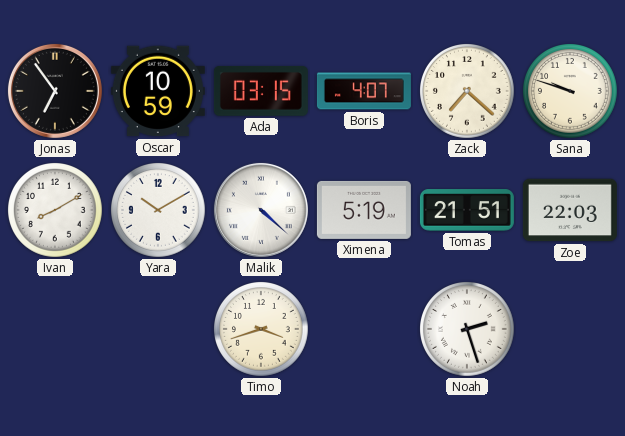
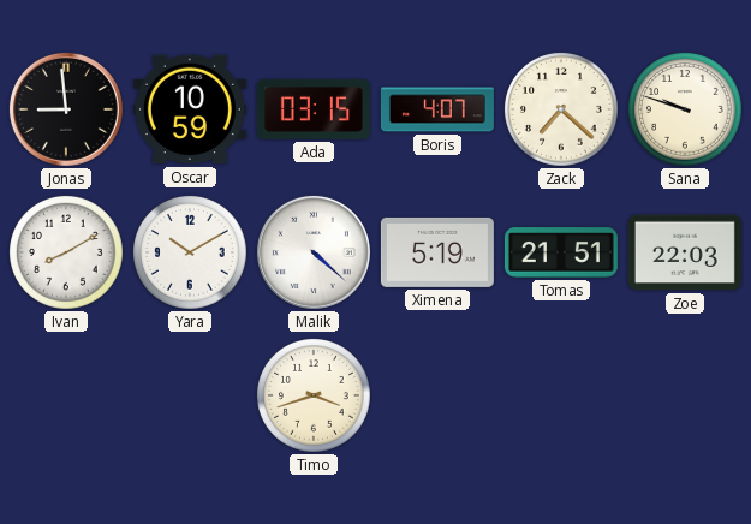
Jonas: 6:54 -> 8:59
Noah: 2:27 -> none
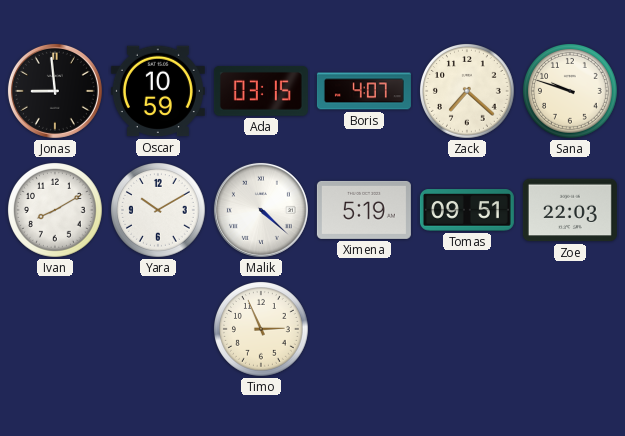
Tomas: 21:51 -> 09:51
Timo: 3:42 -> 2:56
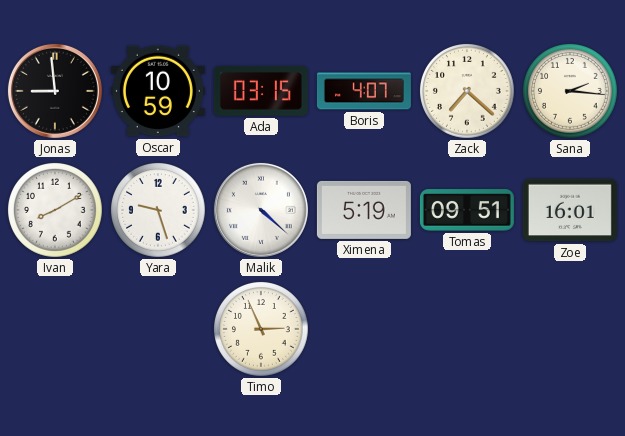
Sana: 9:48 -> 2:16
Yara: 10:10 -> 9:27
Zoe: 22:03 -> 16:01
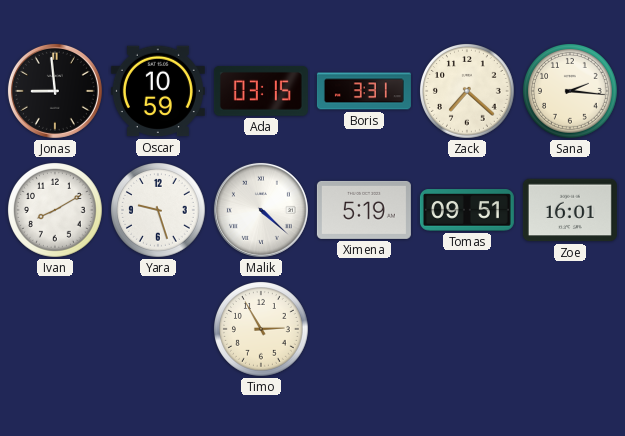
Boris: 4:07 -> 3:31
Timo: 2:56 -> 2:55
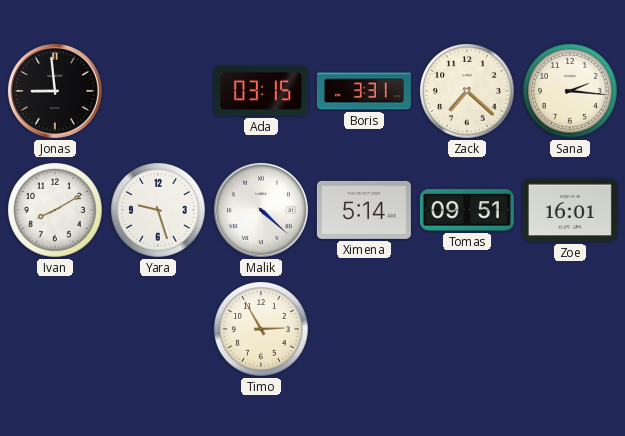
Oscar: 10:59 -> none
Ximena: 5:19 -> 5:14
